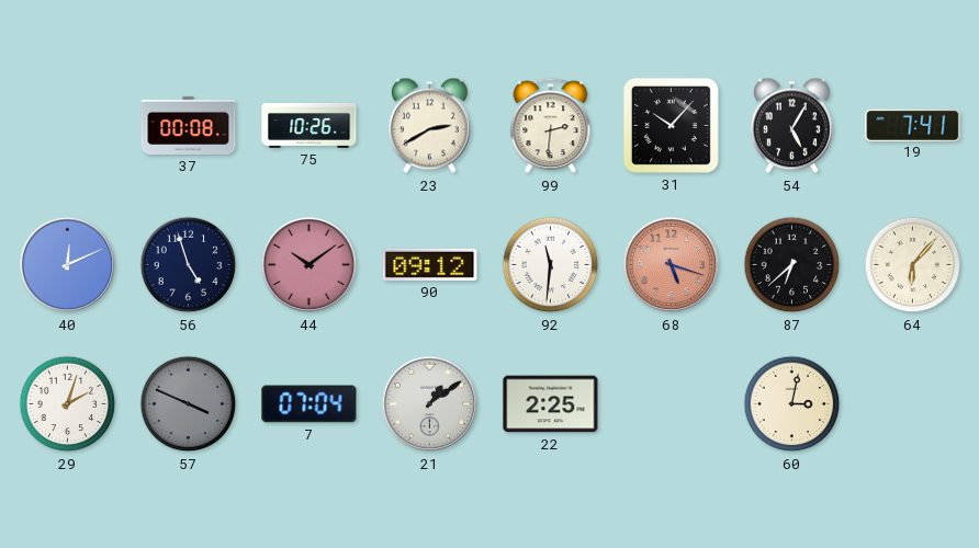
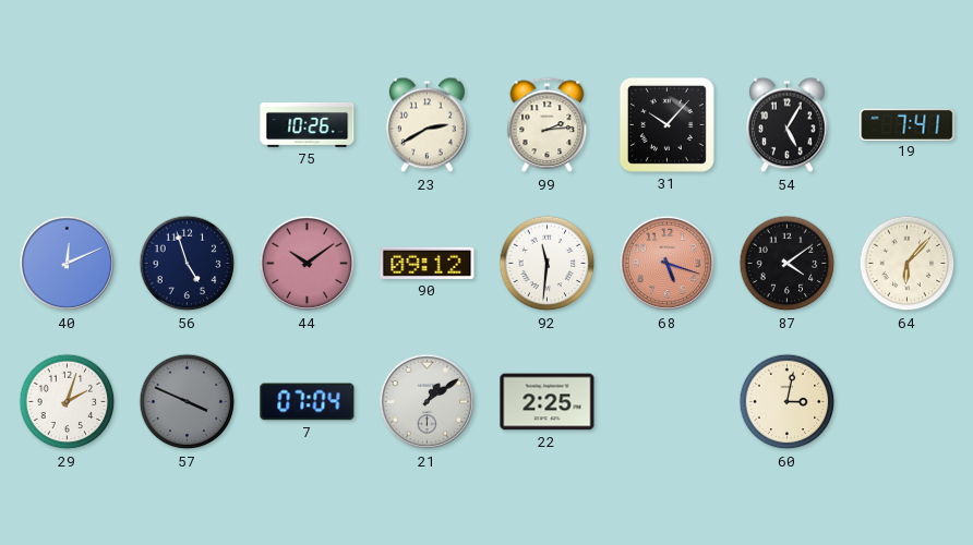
37: 00:08 -> none
99: 2:31 -> 2:14
87: 6:38 -> 4:09
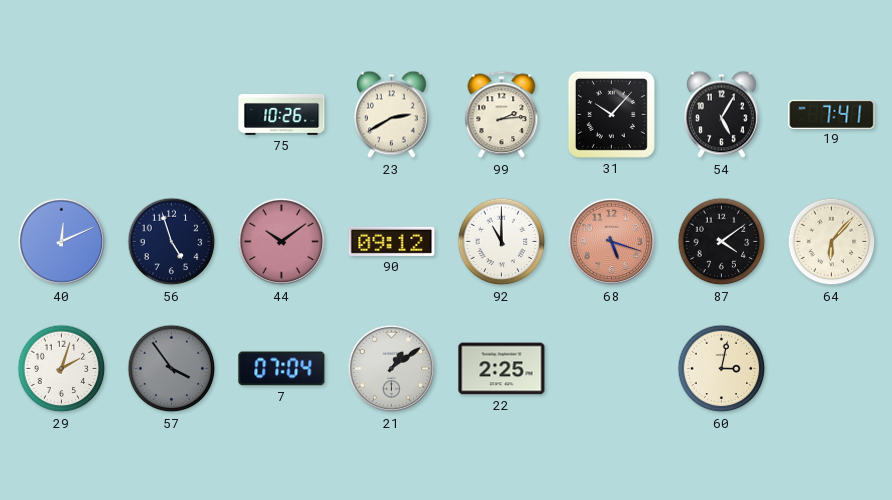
92: 11:31 -> 11:00
57: 3:49 -> 3:54
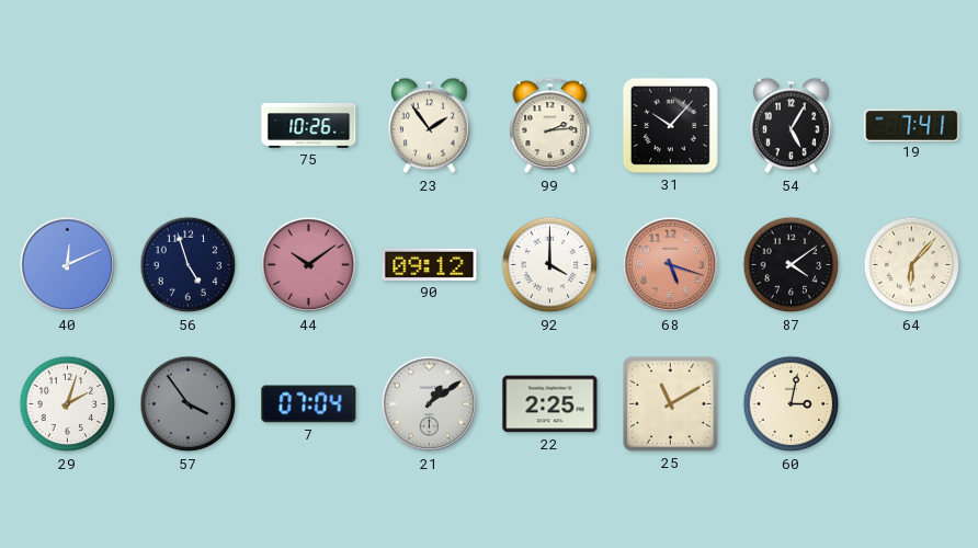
23: 2:40 -> 1:54
92: 11:00 -> 4:00
25: none -> 11:10
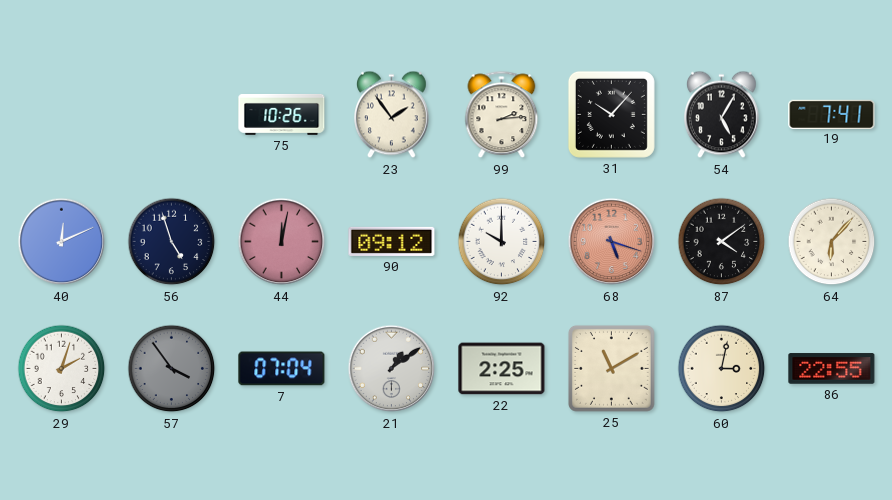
44: 10:09 -> 12:02
92: 4:00 -> 10:00
86: none -> 22:55
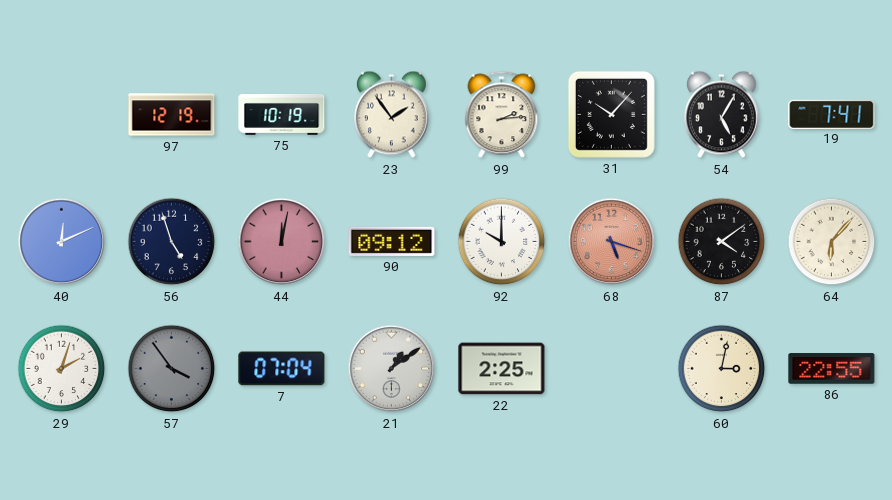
97: none -> 12:19
75: 10:26 -> 10:19
25: 11:10 -> none
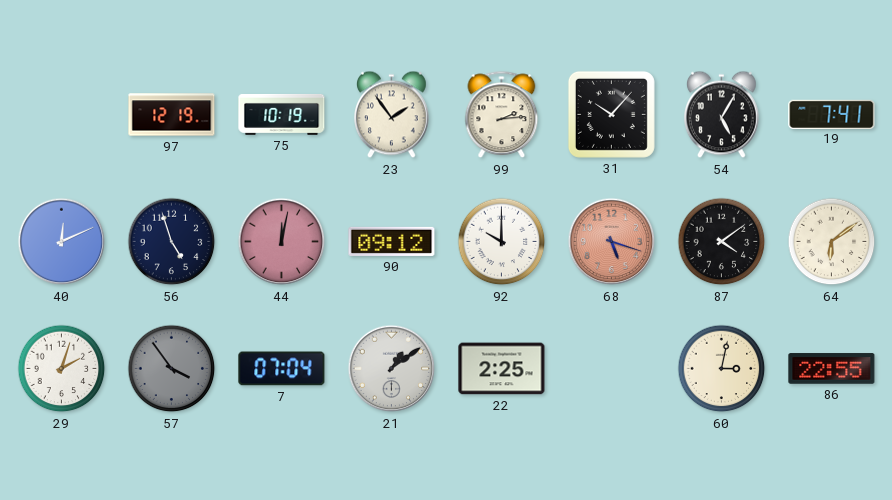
64: 6:07 -> 6:09
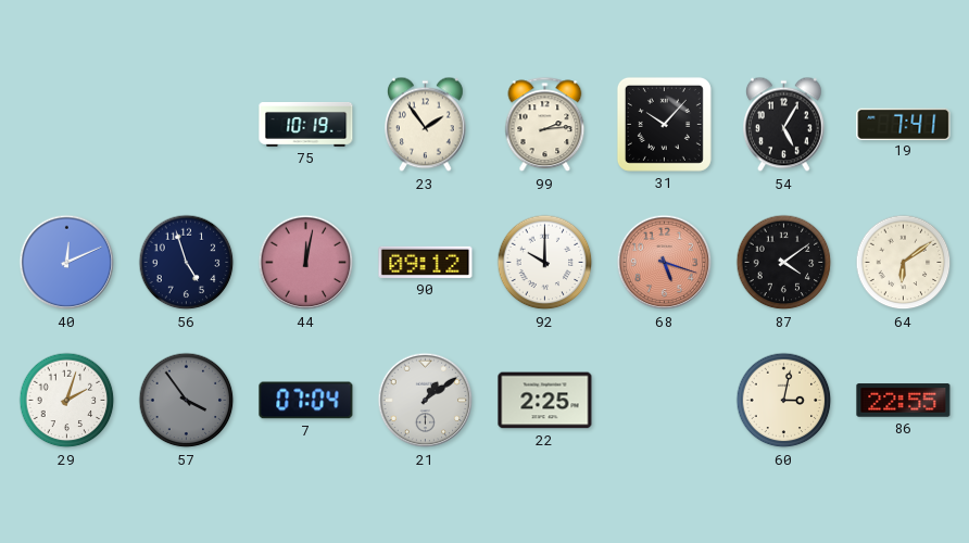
97: 12:19 -> none
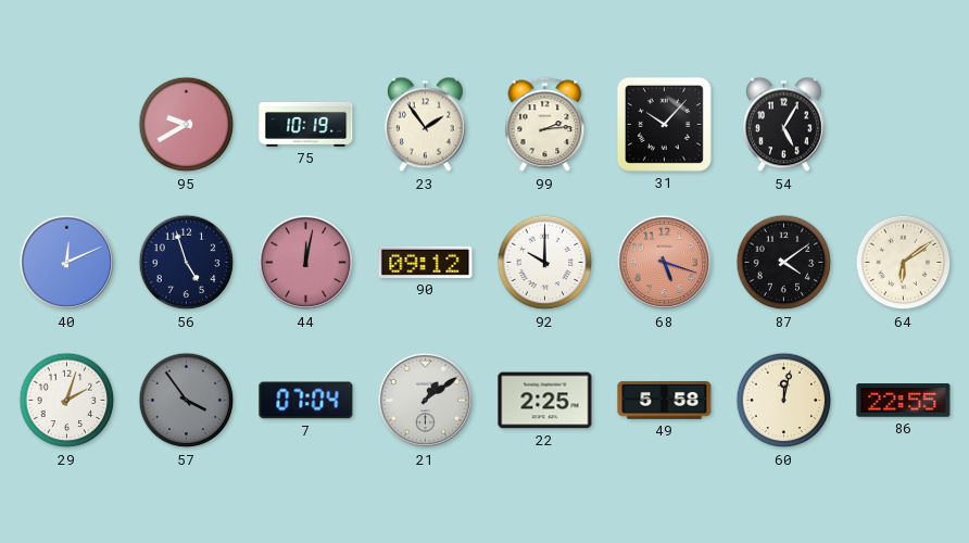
95: none -> 9:40
19: 7:41 -> none
49: none -> 5:58
60: 3:02 -> 12:02
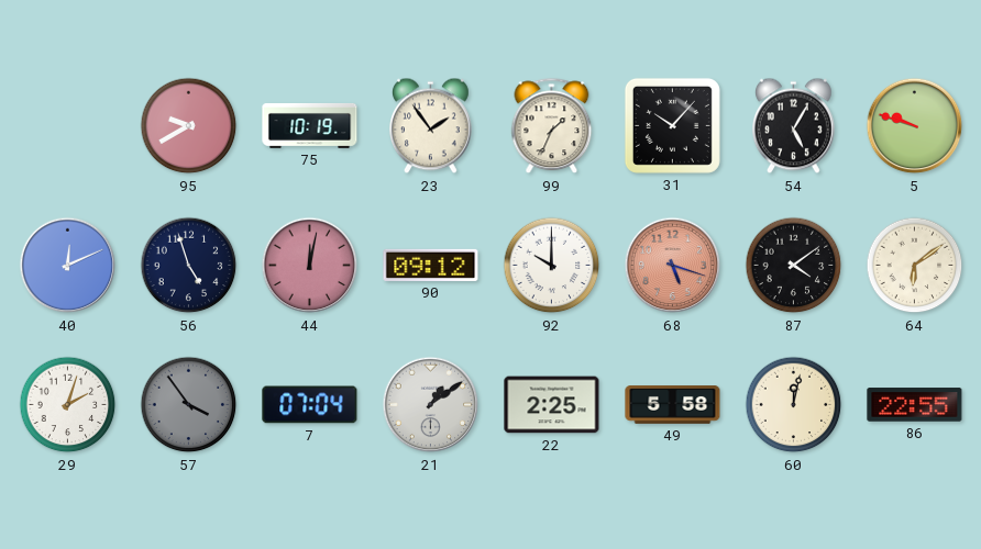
99: 2:14 -> 1:34
5: none -> 9:48
